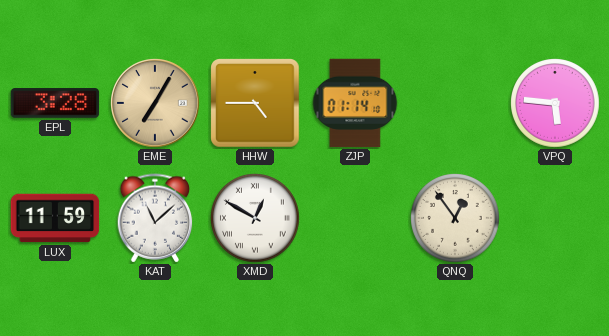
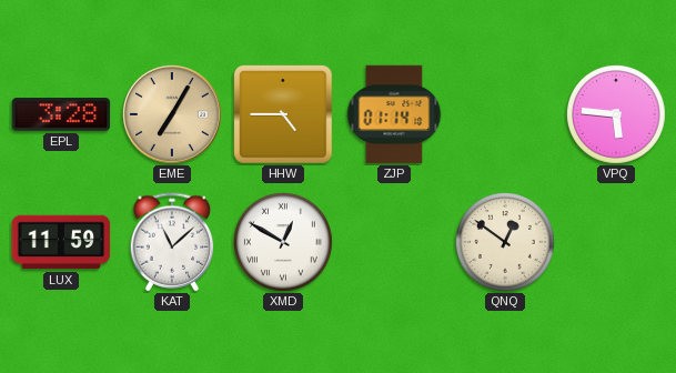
QNQ: 12:54 -> 12:51
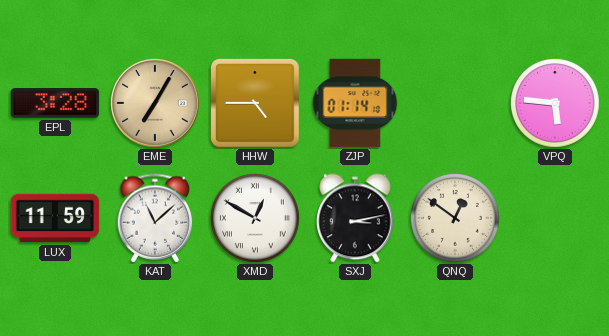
SXJ: none -> 3:13
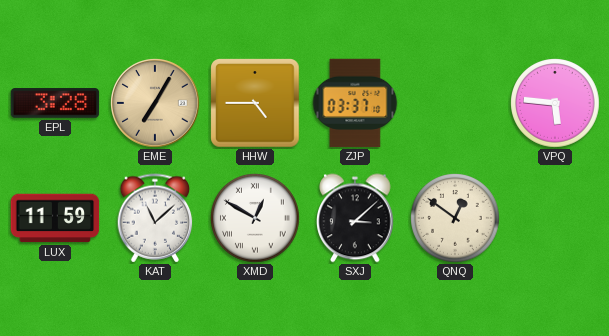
ZJP: 01:14 -> 03:37
SXJ: 3:13 -> 3:08
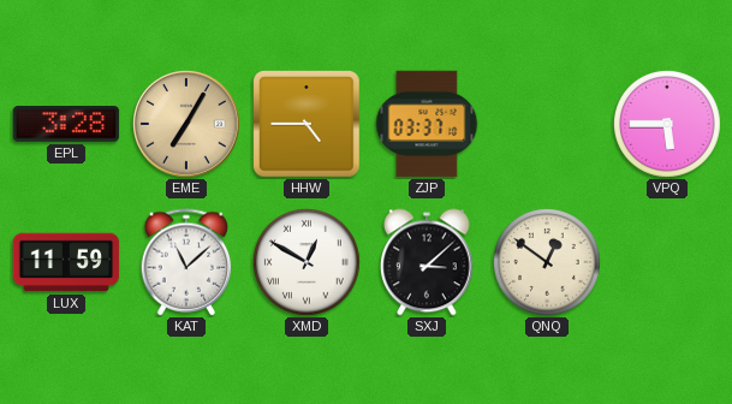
VPQ: 5:46 -> 5:45
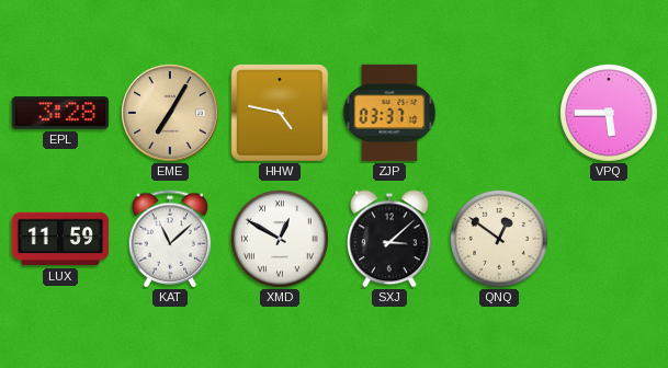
HHW: 4:45 -> 4:47
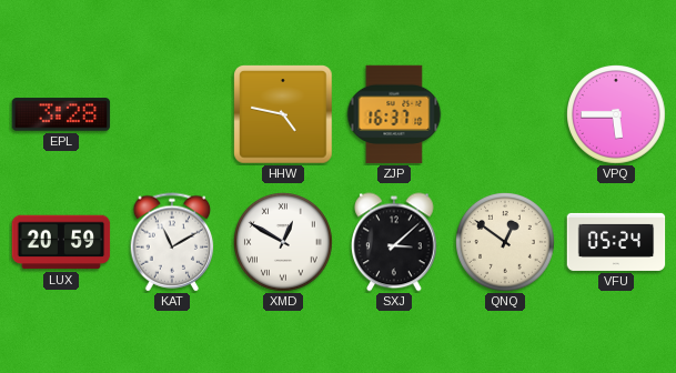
EME: 7:05 -> none
ZJP: 03:37 -> 16:37
LUX: 11:59 -> 20:59
KAT: 11:08 -> 11:10
VFU: none -> 05:24
